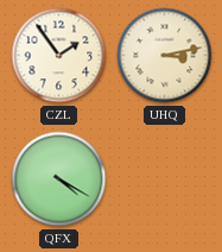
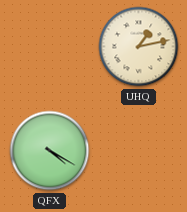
CZL: 1:54 -> none
UHQ: 3:13 -> 1:13
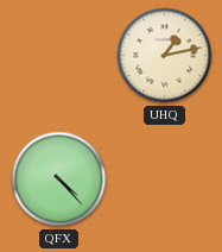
QFX: 4:20 -> 4:23
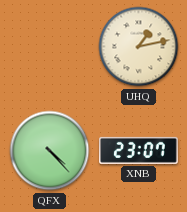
XNB: none -> 23:07
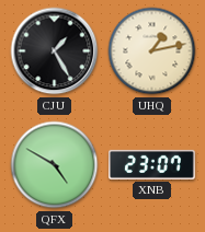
CJU: none -> 1:25
QFX: 4:23 -> 4:50
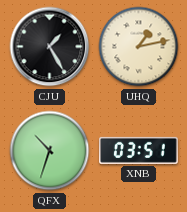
QFX: 4:50 -> 10:33
XNB: 23:07 -> 03:51
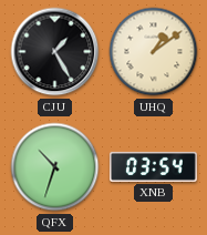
UHQ: 1:13 -> 1:09
XNB: 03:51 -> 03:54
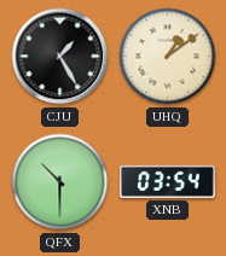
QFX: 10:33 -> 10:30
